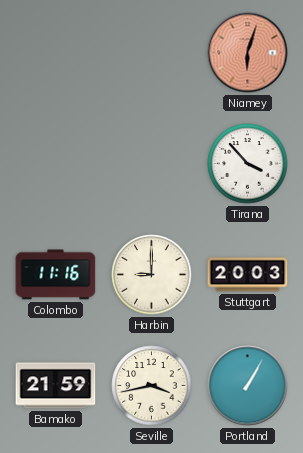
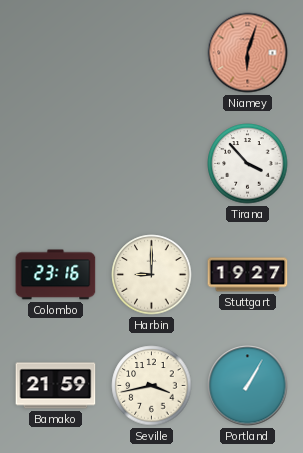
Colombo: 11:16 -> 23:16
Stuttgart: 20:03 -> 19:27
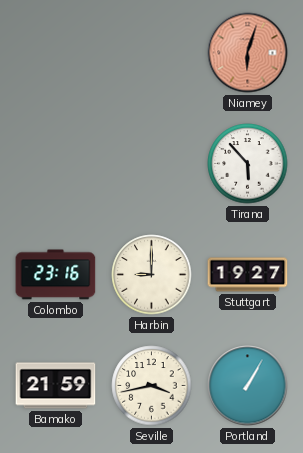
Tirana: 3:53 -> 5:53
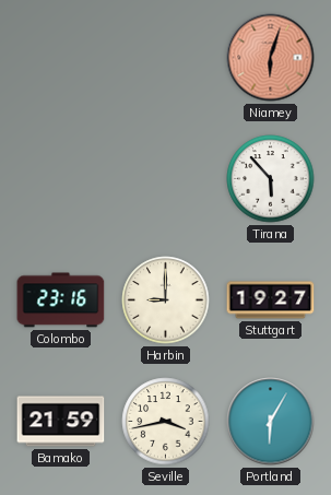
Portland: 1:05 -> 6:05
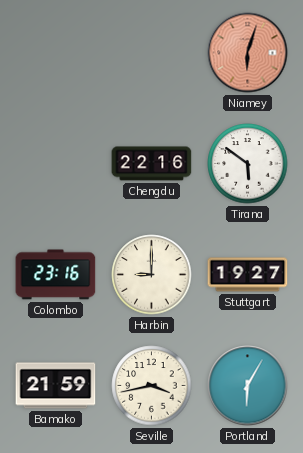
Chengdu: none -> 22:16
Tirana: 5:53 -> 5:51
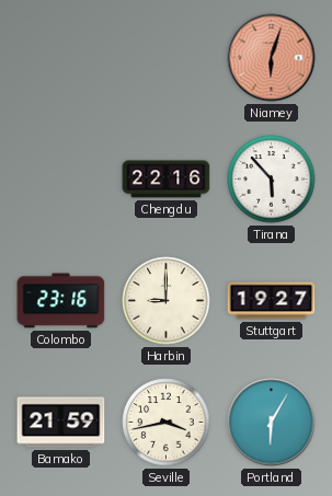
Tirana: 5:51 -> 5:53
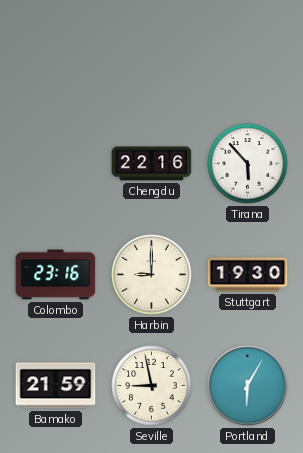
Niamey: 6:03 -> none
Stuttgart: 19:27 -> 19:30
Seville: 3:43 -> 8:58
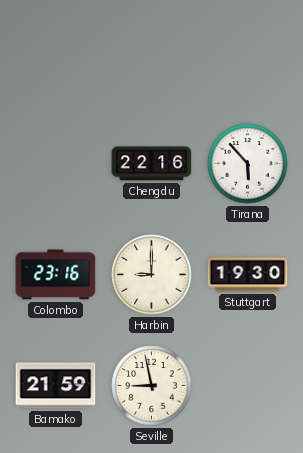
Portland: 6:05 -> none
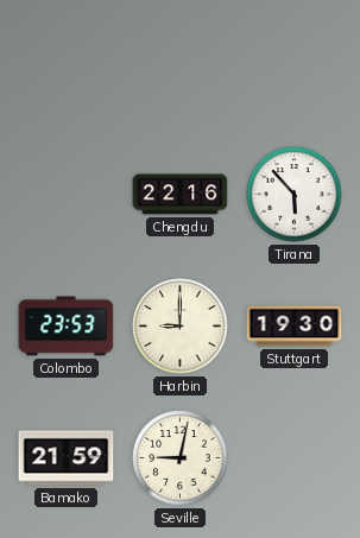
Colombo: 23:16 -> 23:53
Seville: 8:58 -> 9:02
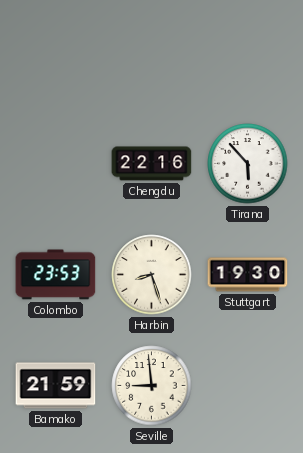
Harbin: 9:00 -> 8:27
Seville: 9:02 -> 8:59
